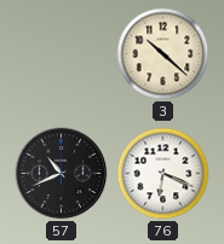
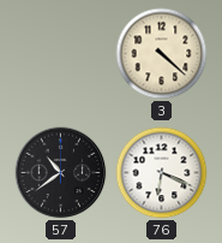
3: 10:22 -> 4:22
57: 10:41 -> 10:39
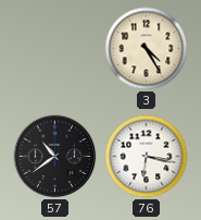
3: 4:22 -> 4:25
76: 6:19 -> 6:17
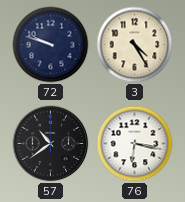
72: none -> 9:48
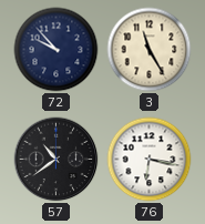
72: 9:48 -> 9:53
3: 4:25 -> 11:25
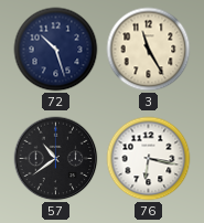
72: 9:53 -> 10:27
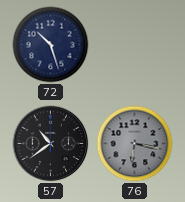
3: 11:25 -> none
76 dial: white -> grey
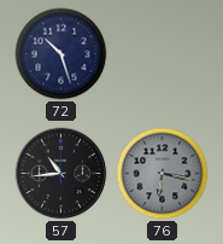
57: 10:39 -> 10:44
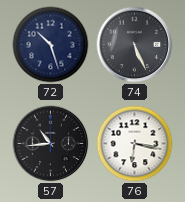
74: none -> 5:26
76 dial: grey -> white
